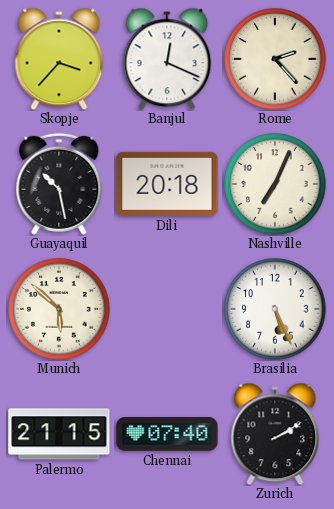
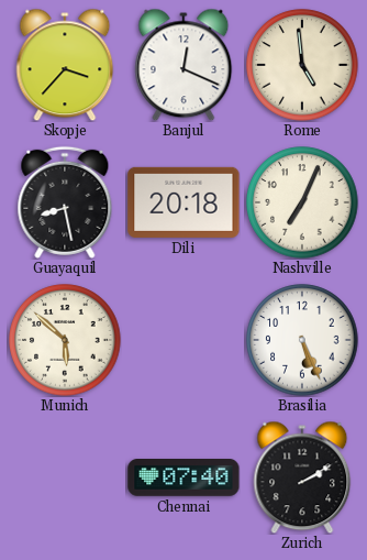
Rome: 2:23 -> 4:59
Guayaquil: 10:28 -> 8:28
Palermo: 21:15 -> none
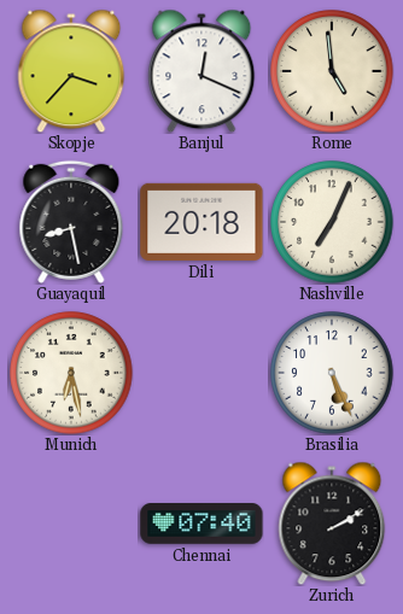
Munich: 5:52 -> 6:28
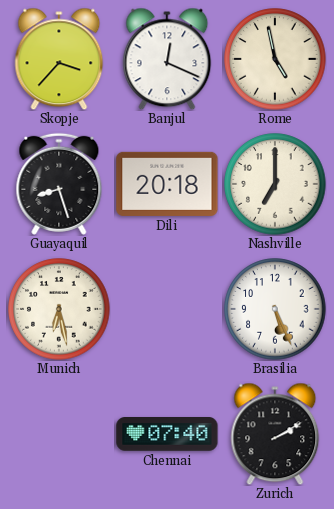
Rome: 4:59 -> 4:58
Guayaquil: 8:28 -> 8:27
Nashville: 7:04 -> 7:00
